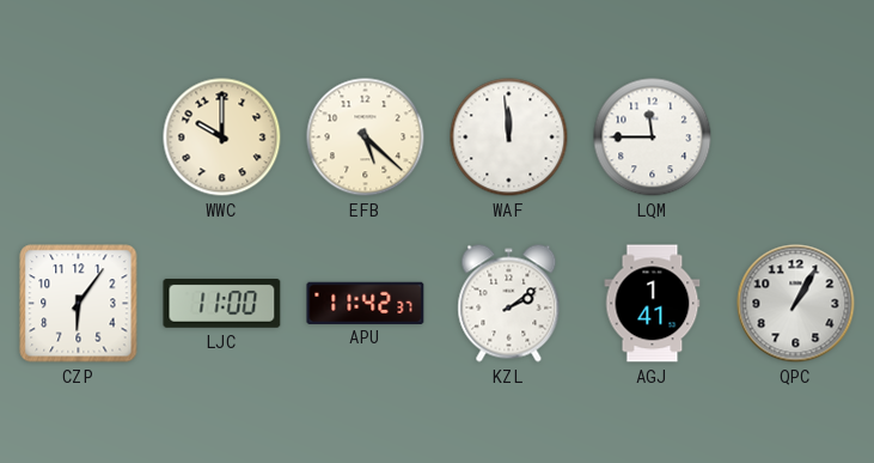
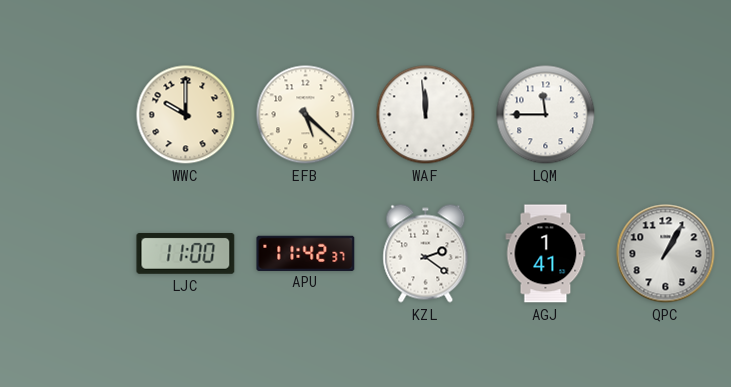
CZP: 6:06 -> none
KZL: 2:09 -> 2:21
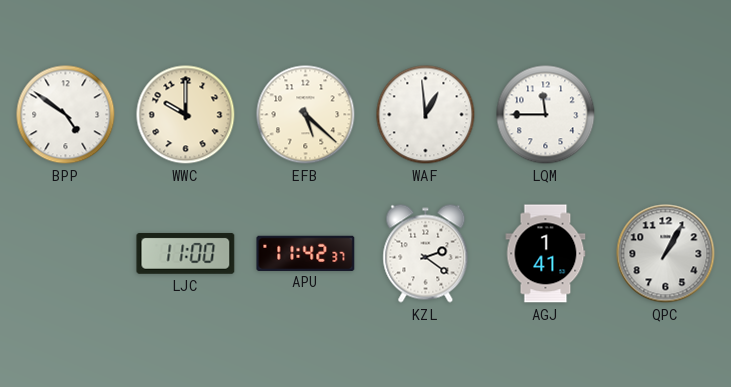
BPP: none -> 4:51
WAF: 11:59 -> 12:59
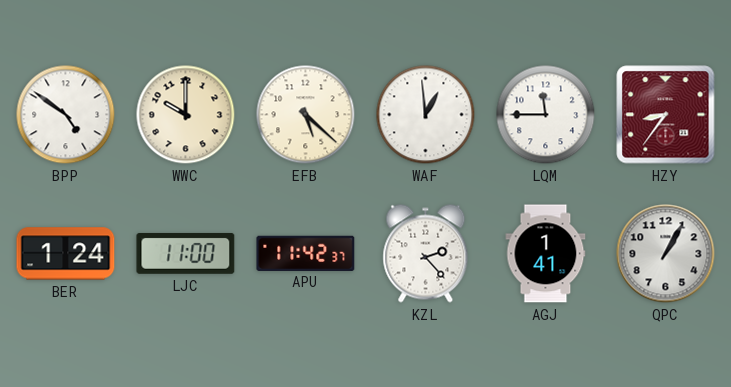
HZY: none -> 8:36
BER: none -> 1:24
KZL: 2:21 -> 2:23
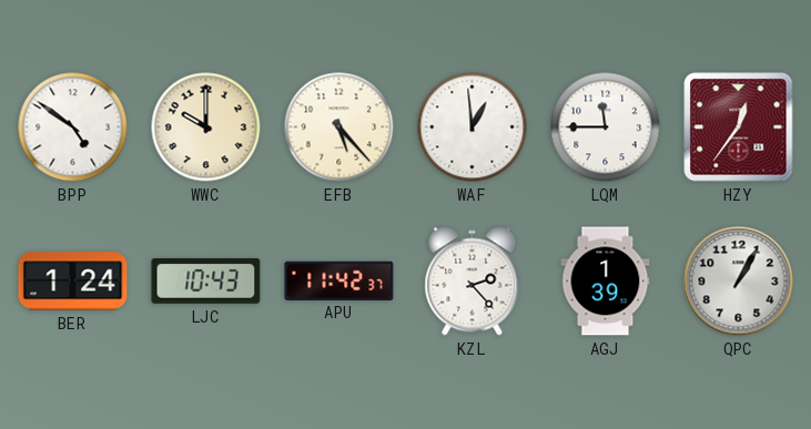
EFB: 5:22 -> 5:23
HZY: 8:36 -> 12:36
LJC: 11:00 -> 10:43
AGJ: 1:41 -> 1:39
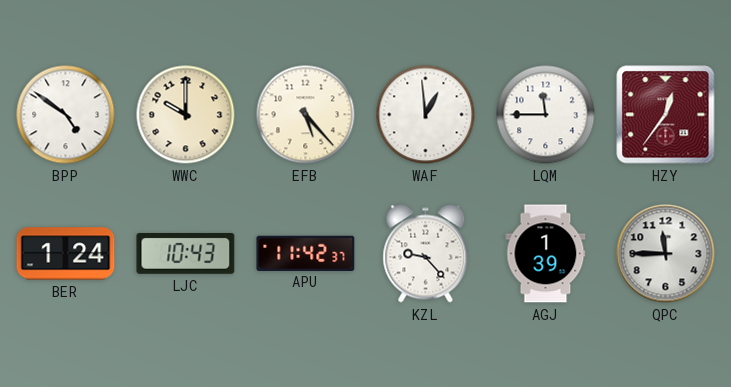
KZL: 2:23 -> 9:23
QPC: 1:05 -> 11:45
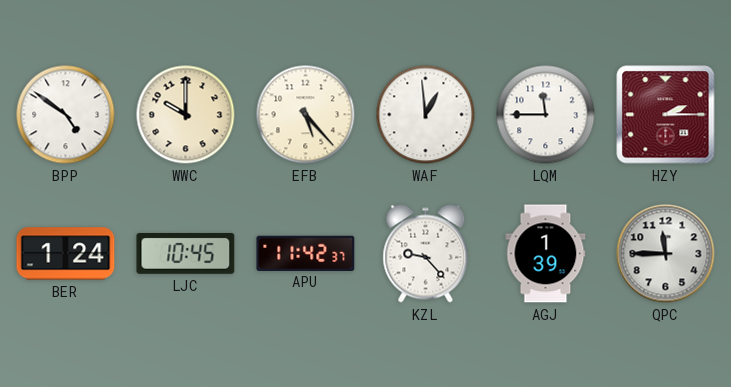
HZY: 12:36 -> 2:15
LJC: 10:43 -> 10:45
